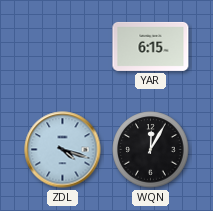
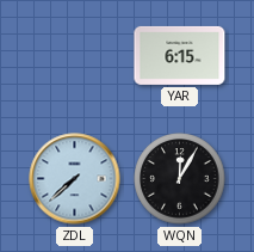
ZDL: 4:18 -> 7:38
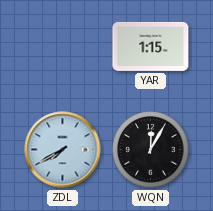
YAR: 6:15 -> 1:15
ZDL: 7:38 -> 7:40
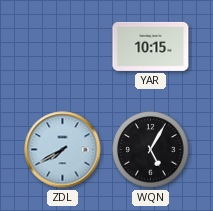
YAR: 1:15 -> 10:15
WQN: 12:05 -> 5:05
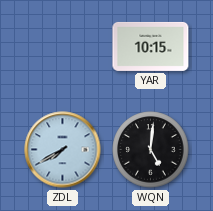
WQN: 5:05 -> 5:01
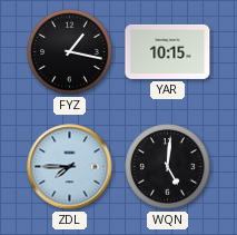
FYZ: none -> 1:17
ZDL: 7:40 -> 7:45
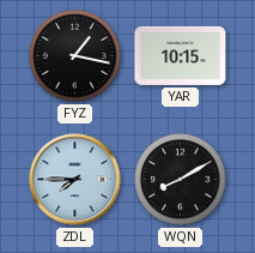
WQN: 5:01 -> 8:10
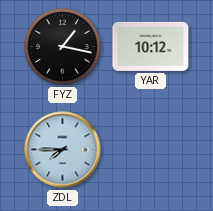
YAR: 10:15 -> 10:12
WQN: 8:10 -> none
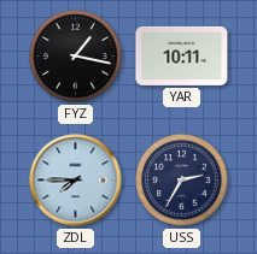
YAR: 10:12 -> 10:11
USS: none -> 2:35
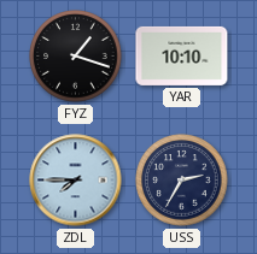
FYZ: 1:17 -> 1:18
YAR: 10:11 -> 10:10
